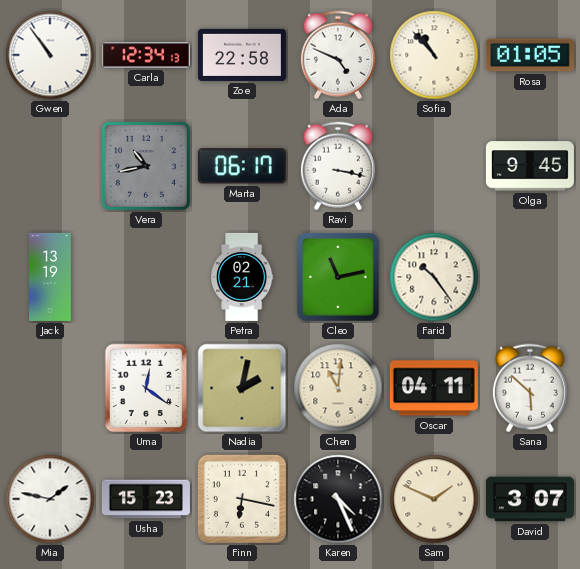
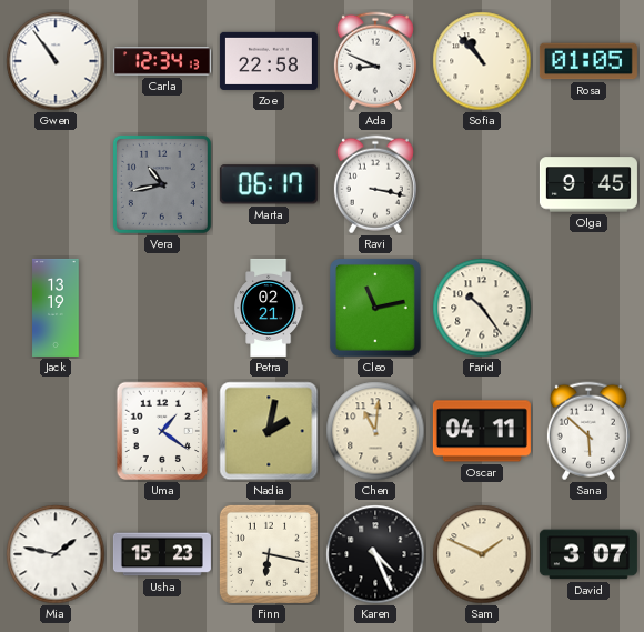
Ada: 4:49 -> 8:49
Uma: 12:21 -> 1:21
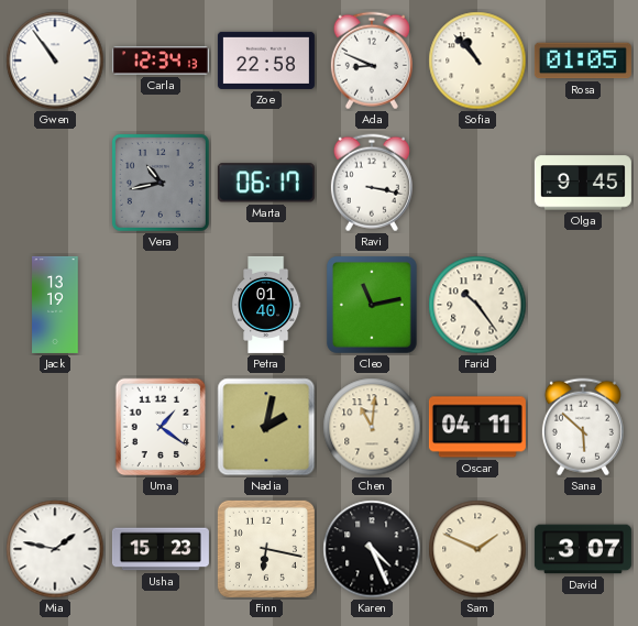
Petra: 02:21 -> 01:40
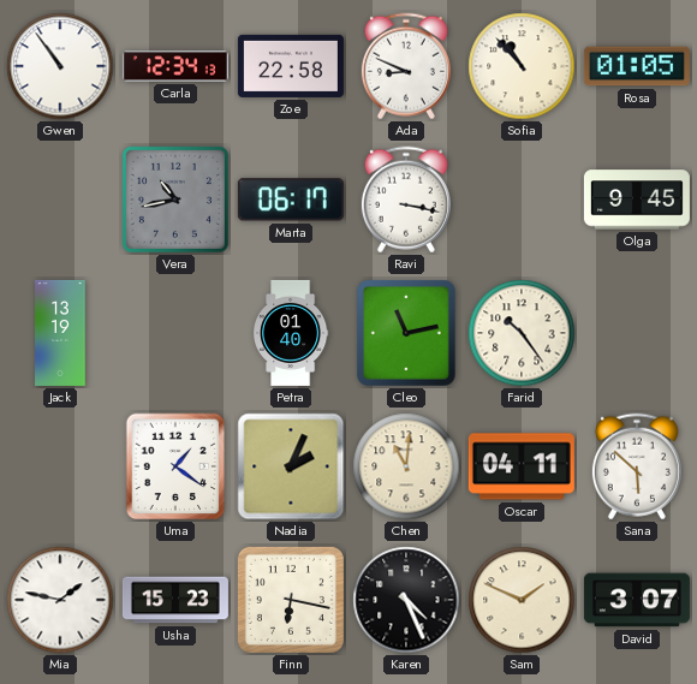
Nadia: 2:02 -> 2:04
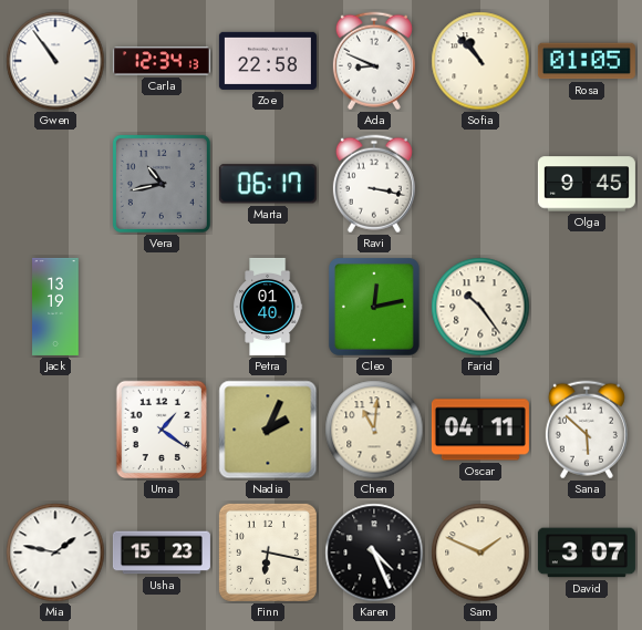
Cleo: 11:13 -> 12:13
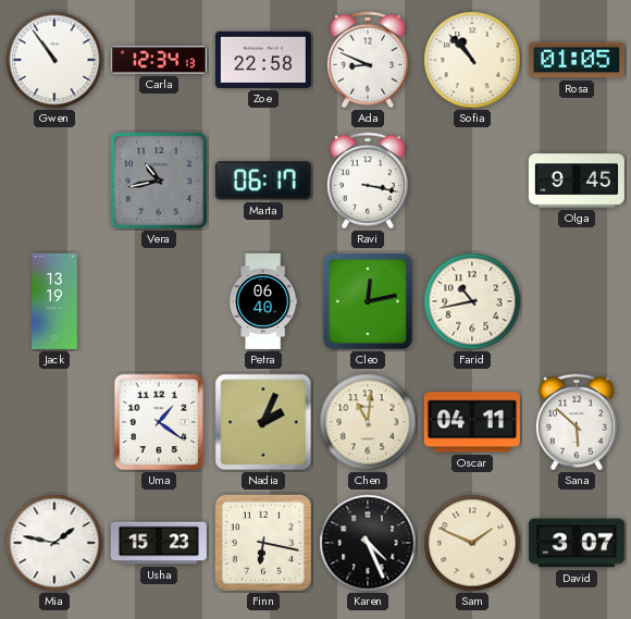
Petra: 01:40 -> 06:40
Farid: 10:24 -> 10:43
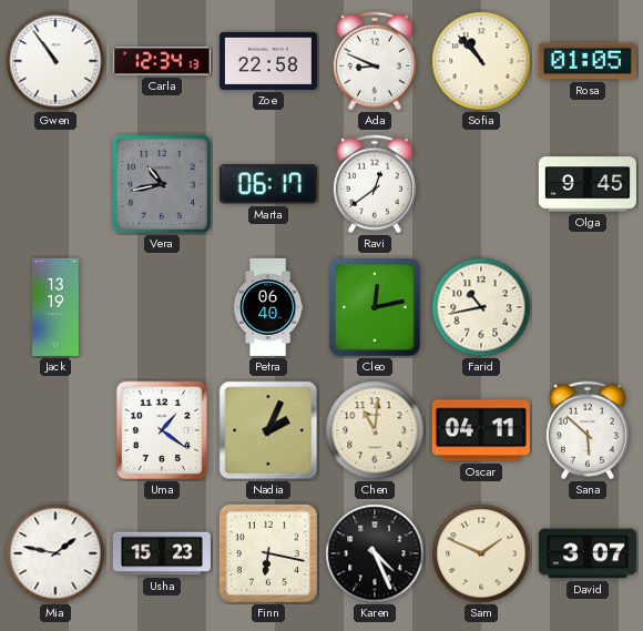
Ravi: 3:17 -> 12:39
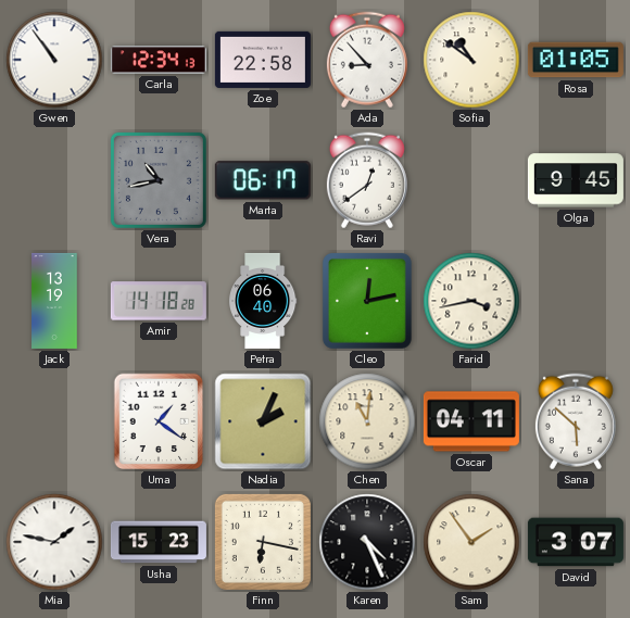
Ada: 8:49 -> 8:53
Sofia: 10:53 -> 10:51
Amir: none -> 14:18
Farid: 10:43 -> 3:43
Sam: 1:49 -> 1:54
